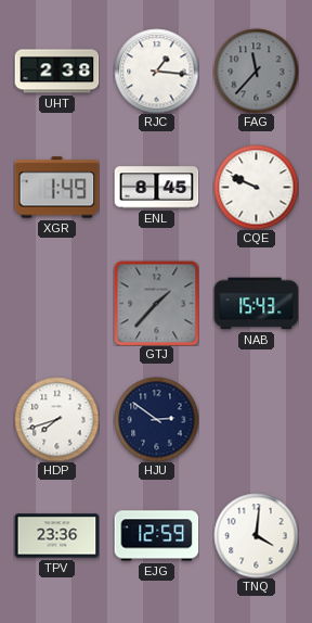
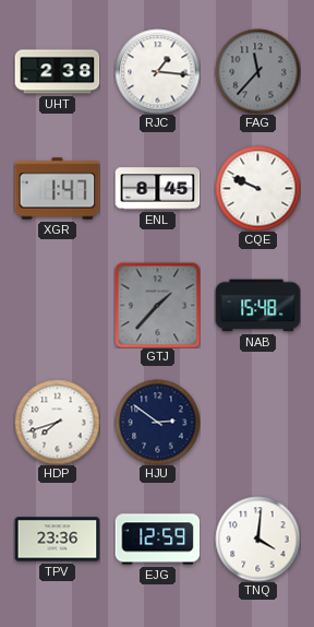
XGR: 1:49 -> 1:47
NAB: 15:43 -> 15:48
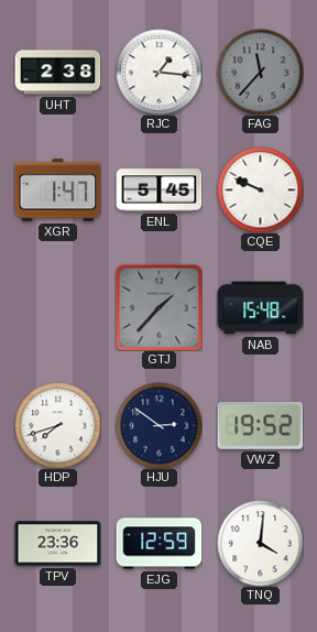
ENL: 8:45 -> 5:45
VWZ: none -> 19:52
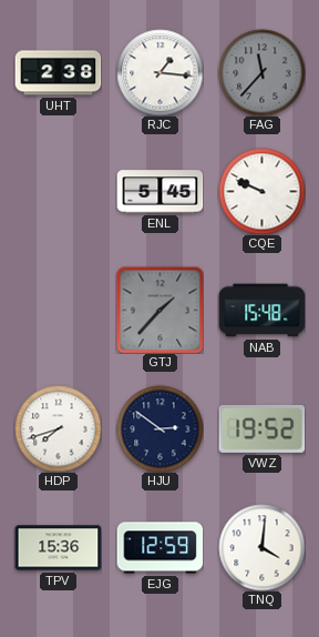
XGR: 1:47 -> none
TPV: 23:36 -> 15:36
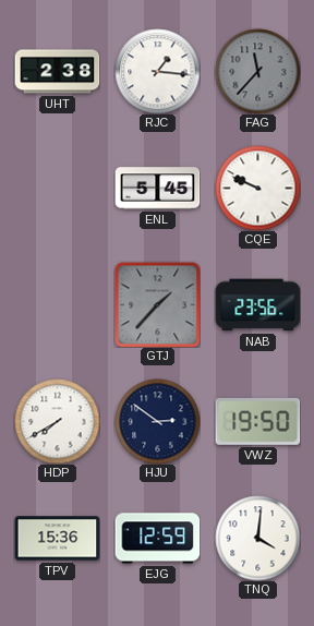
NAB: 15:48 -> 23:56
HDP: 7:42 -> 7:40
VWZ: 19:52 -> 19:50
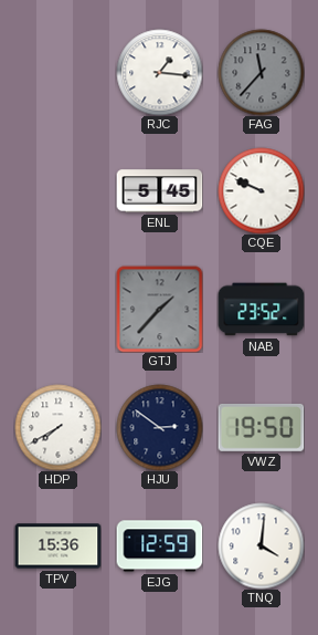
UHT: 2:38 -> none
NAB: 23:56 -> 23:52
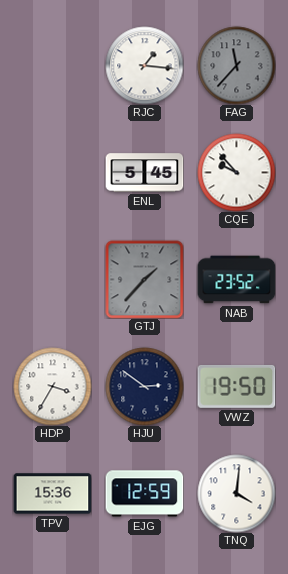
CQE: 9:49 -> 9:53
HDP: 7:40 -> 3:35
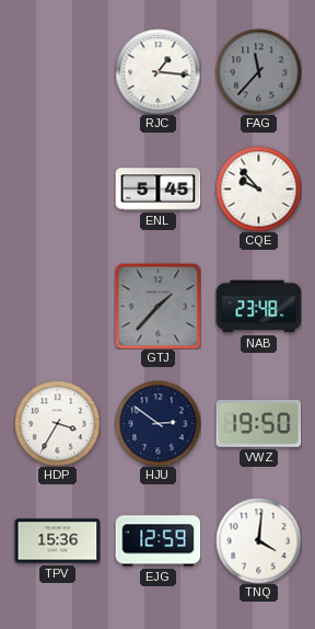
NAB: 23:52 -> 23:48
